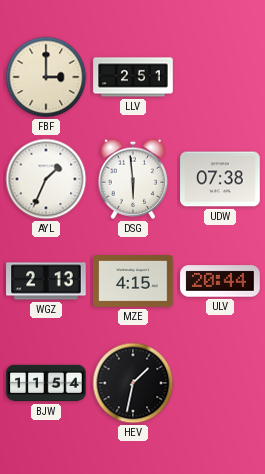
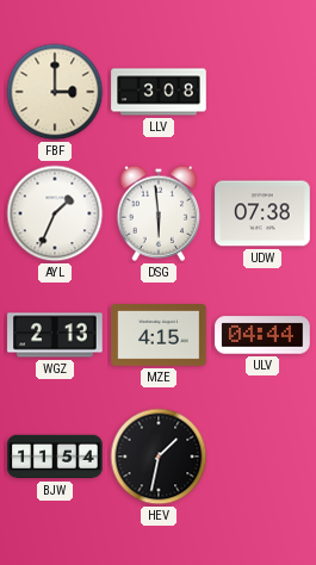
LLV: 2:51 -> 3:08
ULV: 20:44 -> 04:44
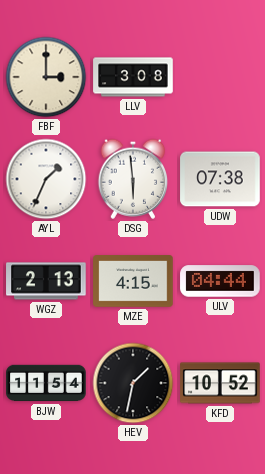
KFD: none -> 10:52
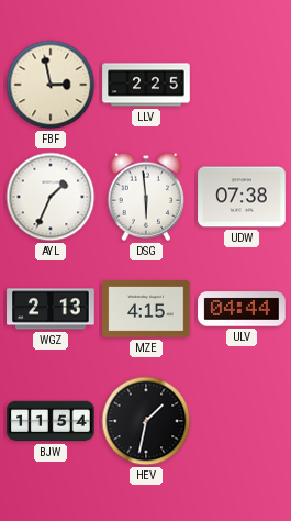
FBF: 3:00 -> 2:58
LLV: 3:08 -> 2:25
KFD: 10:52 -> none
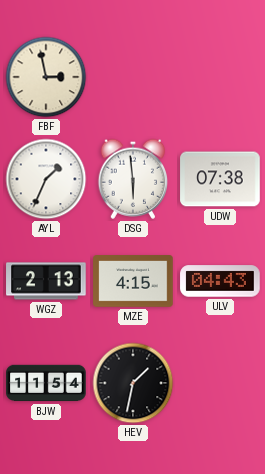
LLV: 2:25 -> none
ULV: 04:44 -> 04:43
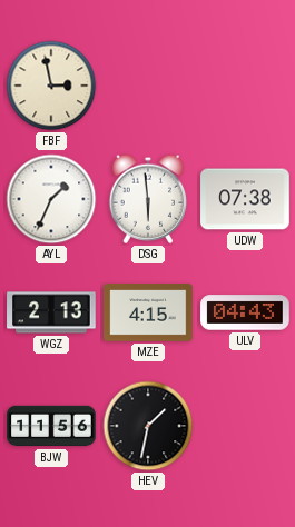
BJW: 11:54 -> 11:56
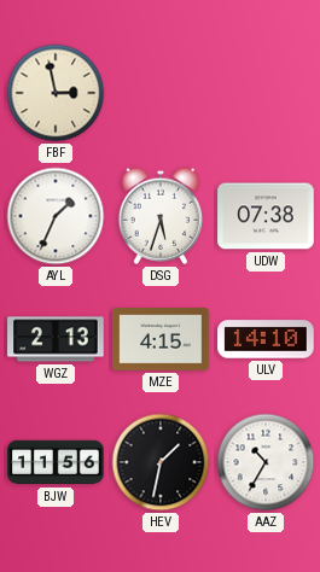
DSG: 5:59 -> 5:33
ULV: 04:43 -> 14:10
AAZ: none -> 10:35
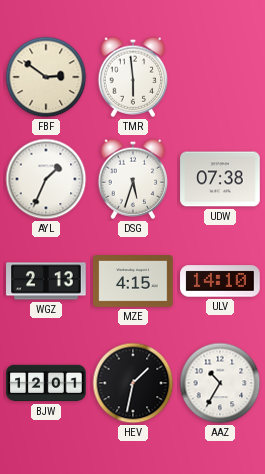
FBF: 2:58 -> 2:51
TMR: none -> 5:59
BJW: 11:56 -> 12:01
